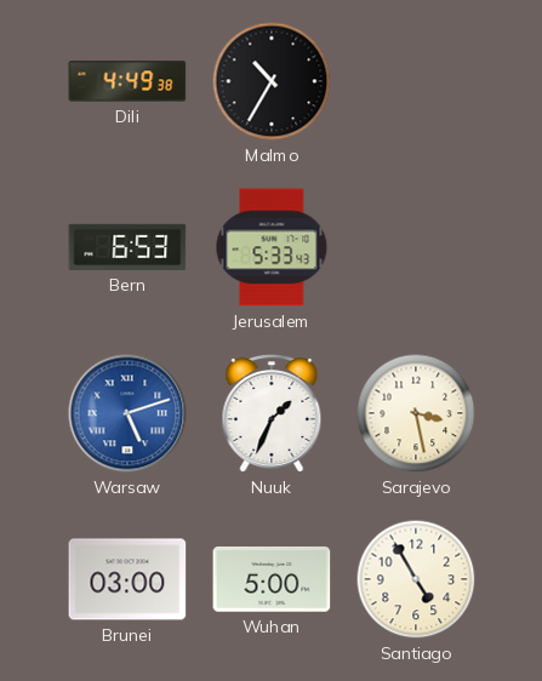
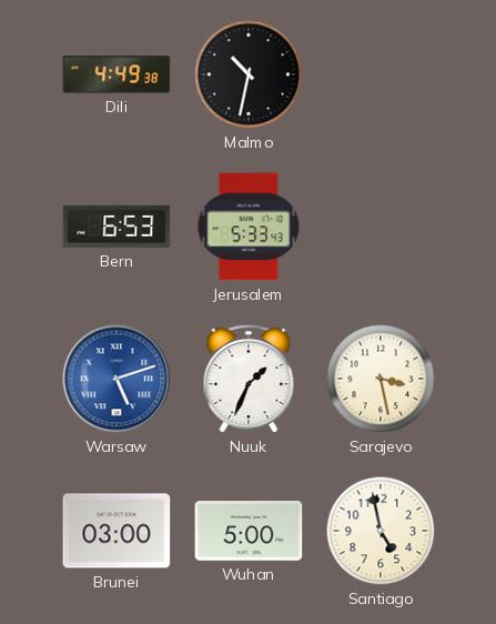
Malmo: 10:35 -> 10:32
Santiago: 4:55 -> 4:58
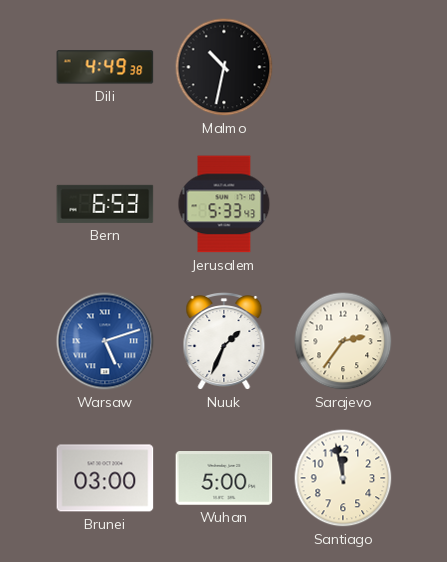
Sarajevo: 3:28 -> 2:36
Santiago: 4:58 -> 11:58
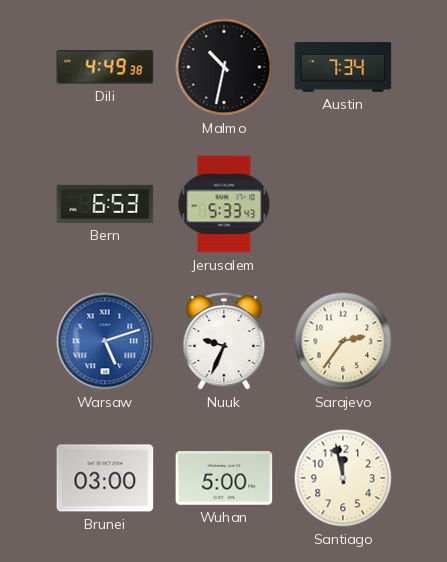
Austin: none -> 7:34
Nuuk: 1:34 -> 9:34
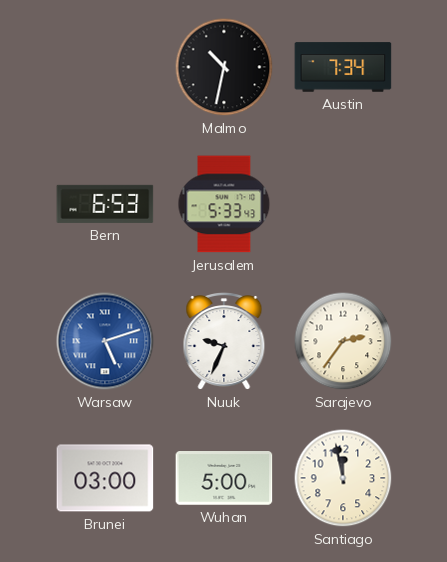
Dili: 4:49 -> none
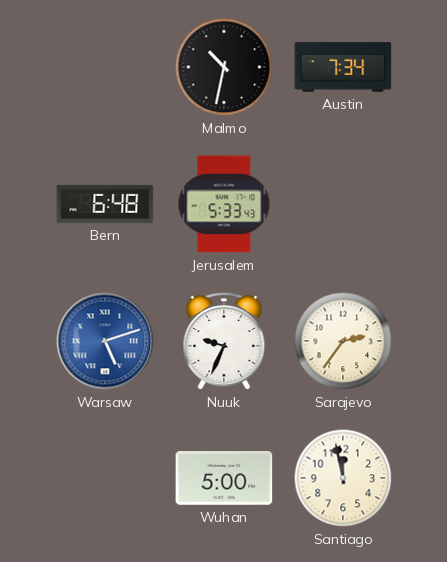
Bern: 6:53 -> 6:48
Brunei: 03:00 -> none
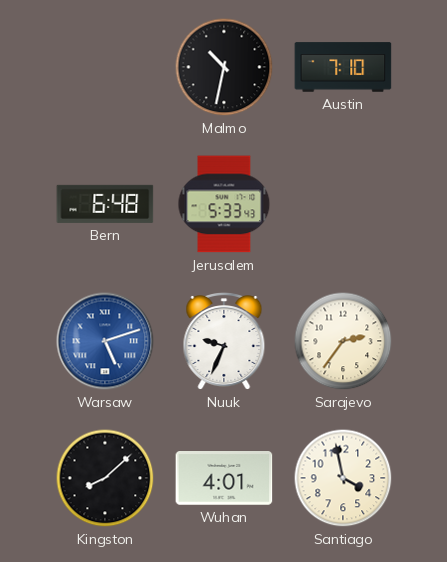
Austin: 7:34 -> 7:10
Kingston: none -> 8:08
Wuhan: 5:00 -> 4:01
Santiago: 11:58 -> 3:58
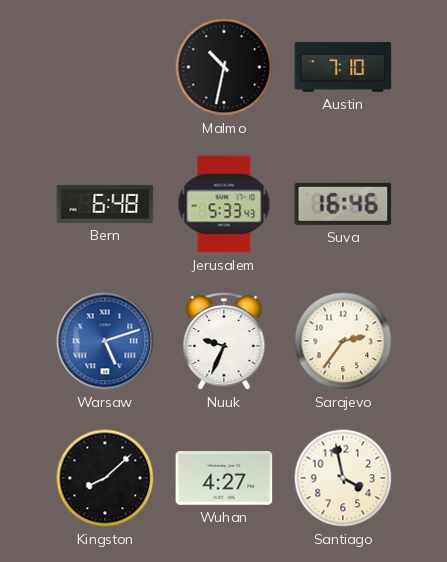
Suva: none -> 16:46
Wuhan: 4:01 -> 4:27
